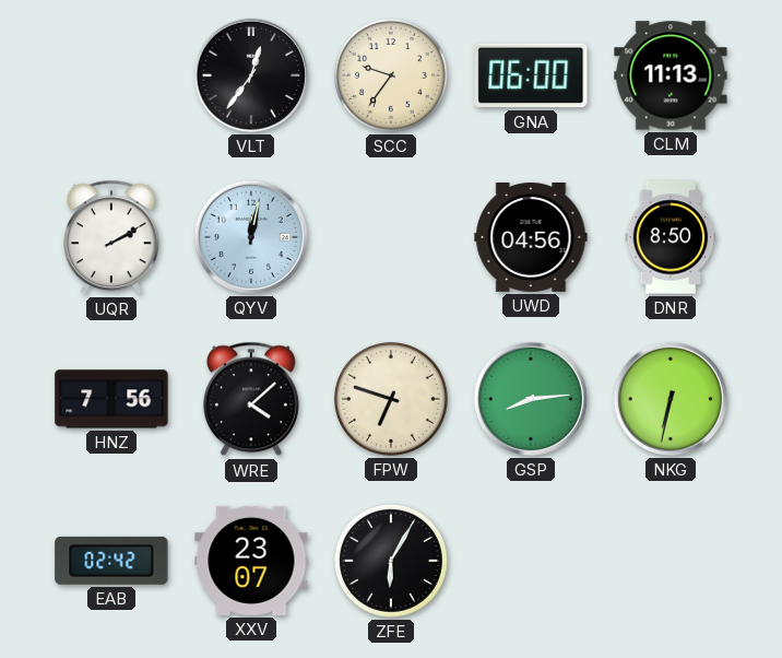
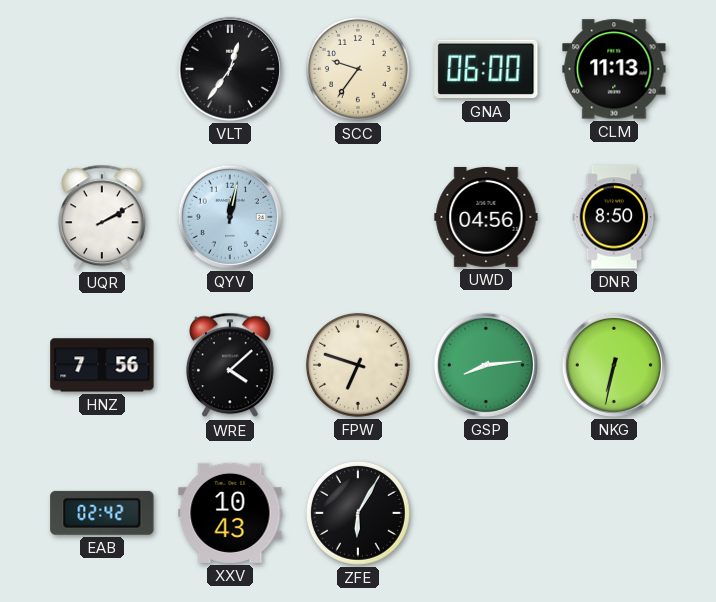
XXV: 23:07 -> 10:43
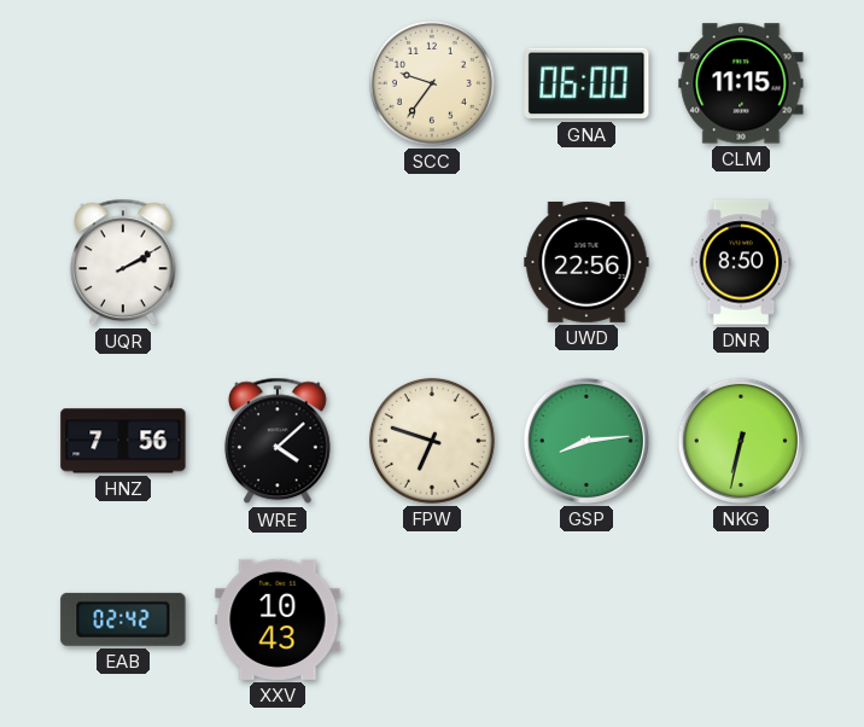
VLT: 12:36 -> none
CLM: 11:13 -> 11:15
QYV: 12:02 -> none
UWD: 04:56 -> 22:56
ZFE: 6:05 -> none
